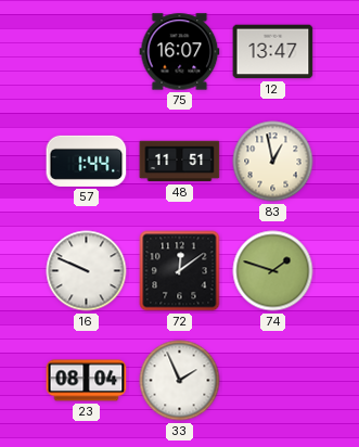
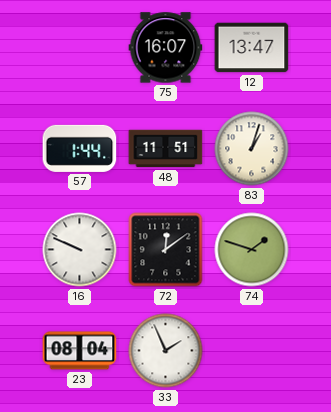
83: 12:58 -> 1:03
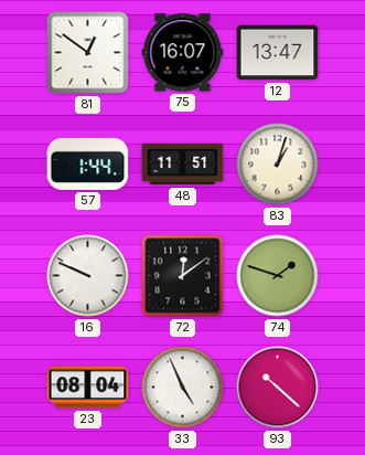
81: none -> 12:51
33: 1:56 -> 4:56
93: none -> 10:22
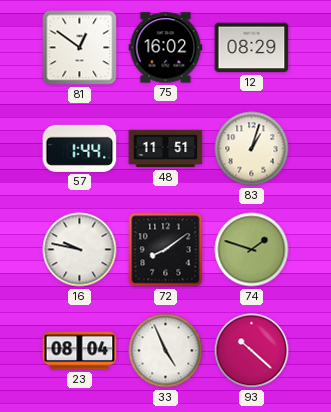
75: 16:07 -> 16:02
12: 13:47 -> 08:29
16: 9:49 -> 9:47
72: 12:09 -> 8:09
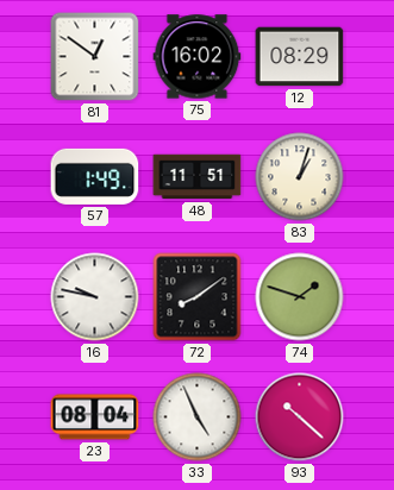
57: 1:44 -> 1:49
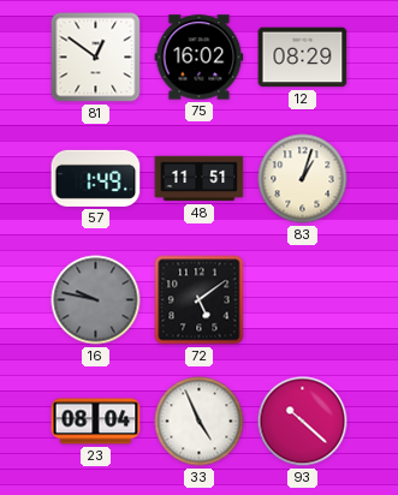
16 dial: white -> grey
72: 8:09 -> 5:09
74: 1:48 -> none
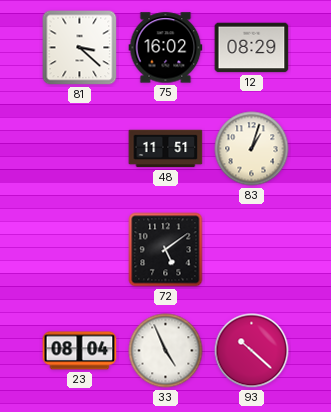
81: 12:51 -> 3:22
57: 1:49 -> none
16: 9:47 -> none
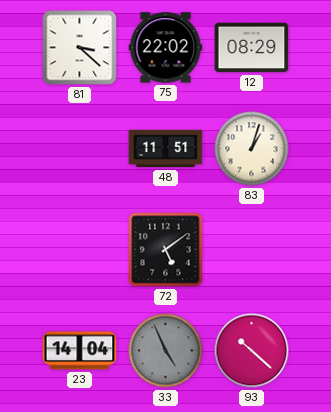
75: 16:02 -> 22:02
23: 08:04 -> 14:04
33 dial: white -> grey
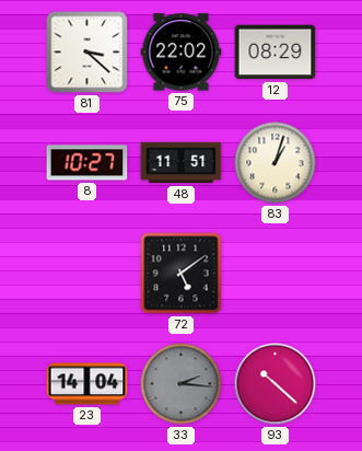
8: none -> 10:27
33: 4:56 -> 2:16
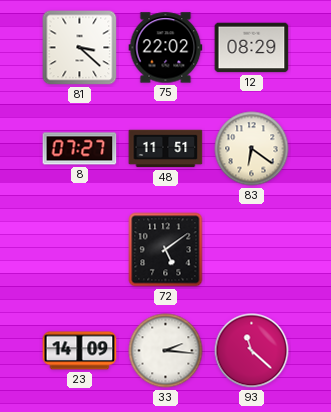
8: 10:27 -> 07:27
83: 1:03 -> 6:21
23: 14:04 -> 14:09
33 dial: grey -> white
93: 10:22 -> 11:22
